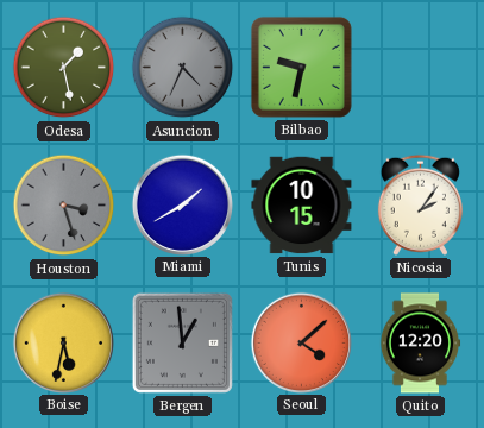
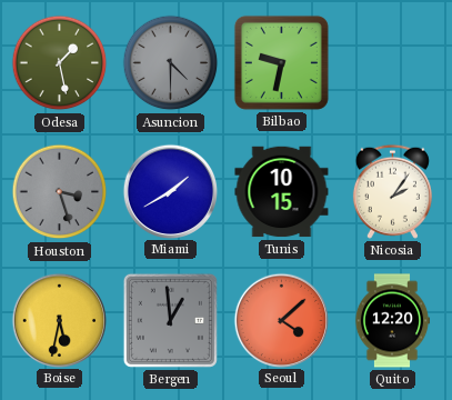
Asuncion: 4:34 -> 4:30
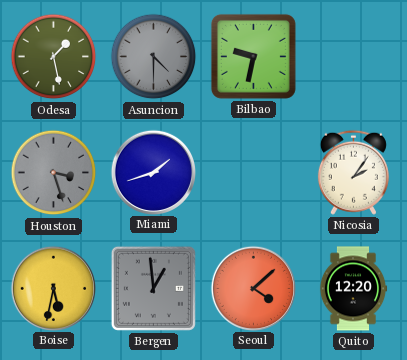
Miami: 1:40 -> 1:42
Tunis: 10:15 -> none
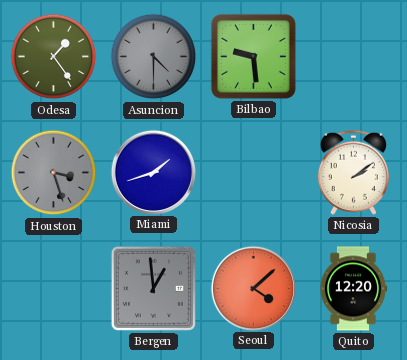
Odesa: 1:28 -> 1:24
Bilbao: 9:32 -> 9:29
Nicosia: 2:06 -> 2:09
Boise: 5:32 -> none
